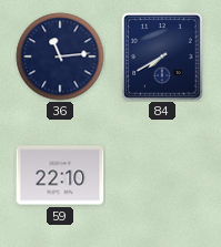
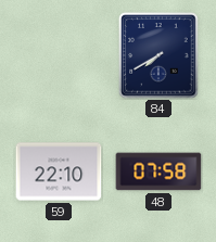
36: 11:14 -> none
48: none -> 07:58
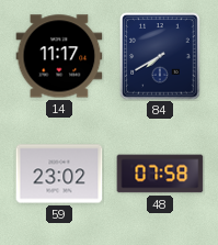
14: none -> 11:17
59: 22:10 -> 23:02
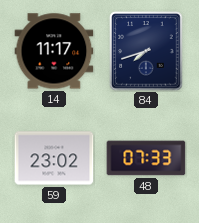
84: 7:40 -> 7:42
48: 07:58 -> 07:33
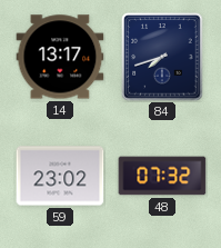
14: 11:17 -> 13:17
48: 07:33 -> 07:32
